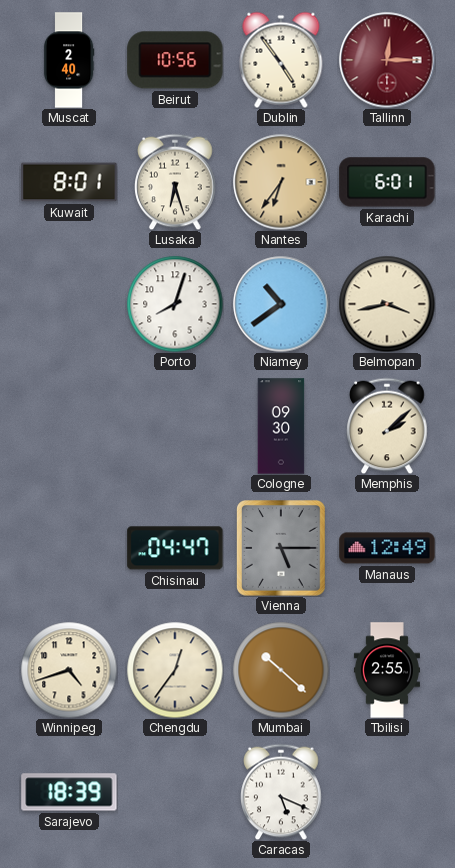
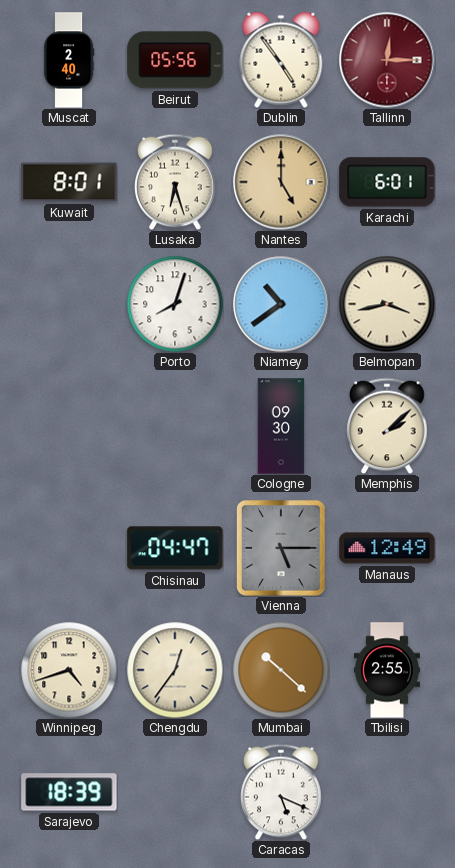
Beirut: 10:56 -> 05:56
Nantes: 6:36 -> 5:00
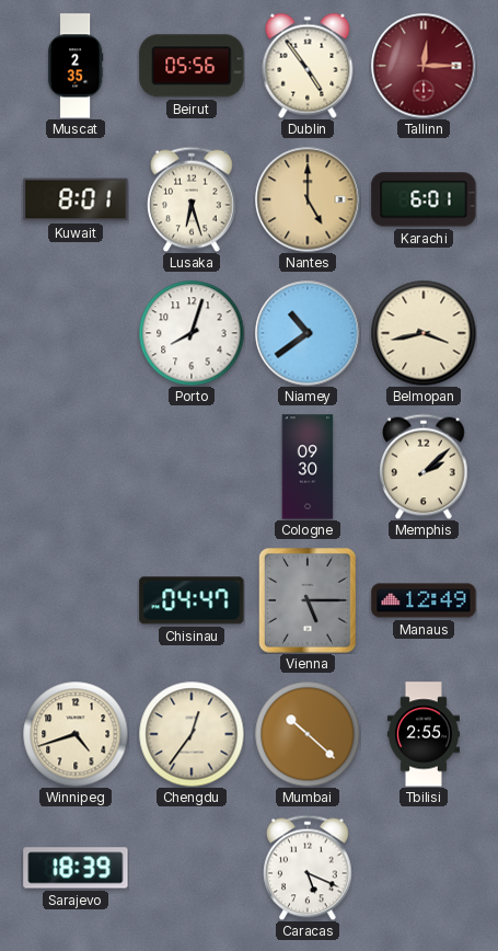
Muscat: 2:40 -> 2:35
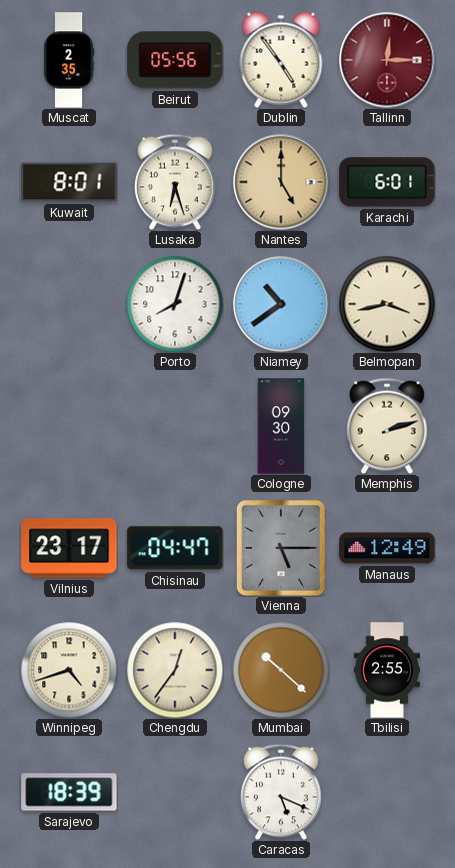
Memphis: 2:08 -> 2:12
Vilnius: none -> 23:17
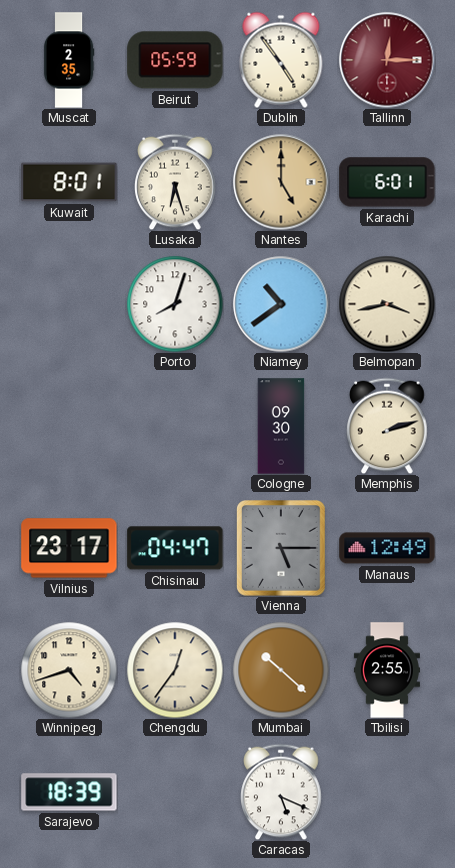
Beirut: 05:56 -> 05:59
